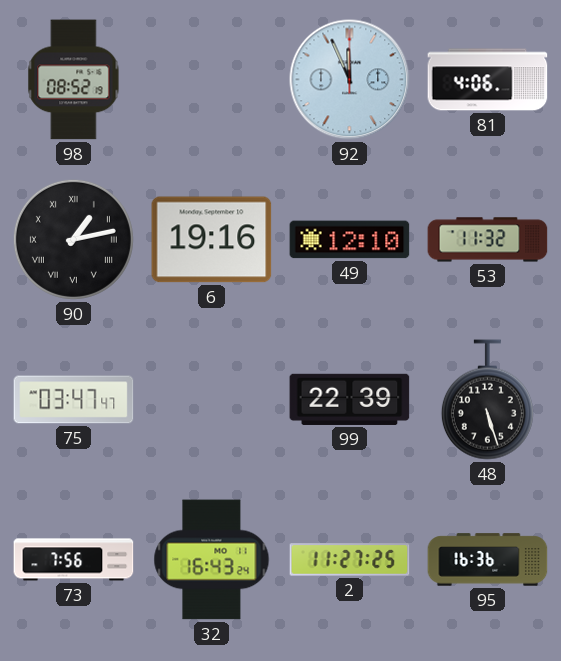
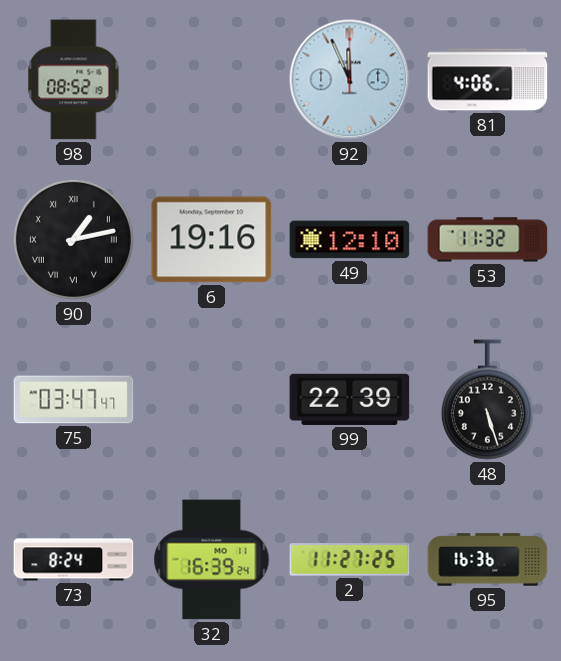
73: 7:56 -> 8:24
32: 16:43 -> 16:39
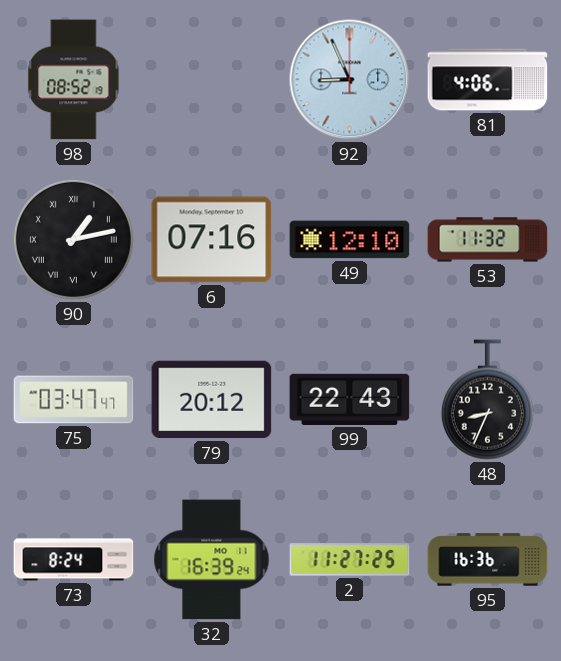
92: 11:56 -> 8:56
6: 19:16 -> 07:16
79: none -> 20:12
99: 22:39 -> 22:43
48: 5:27 -> 8:34
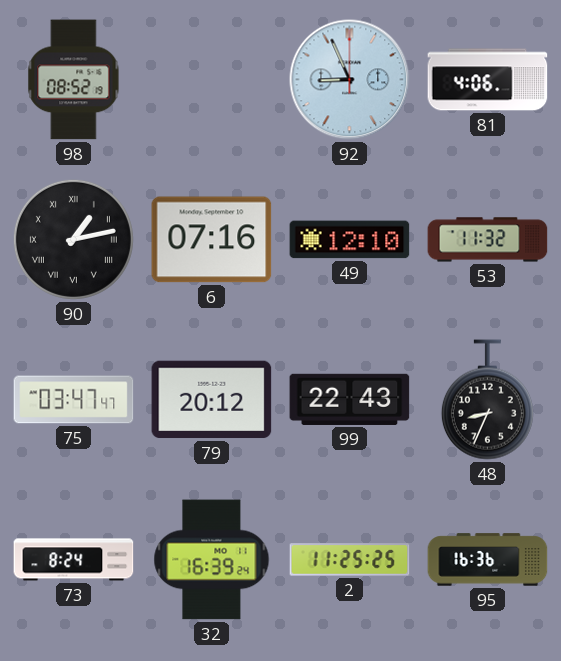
2: 11:27 -> 11:25
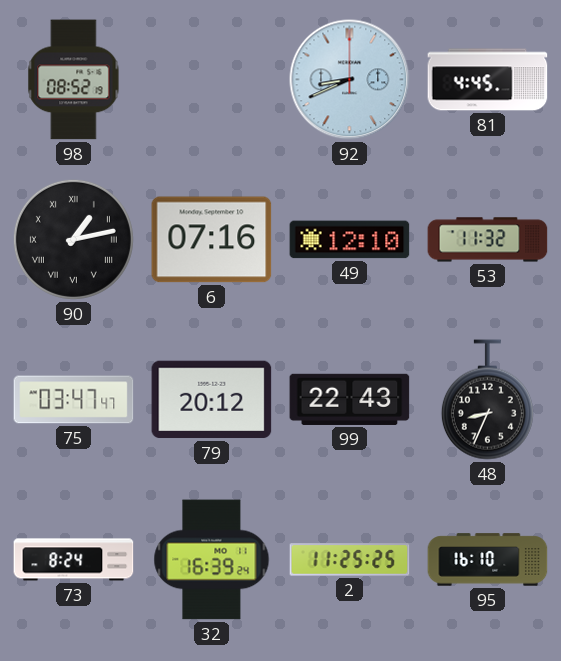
92: 8:56 -> 8:41
81: 4:06 -> 4:45
95: 16:36 -> 16:10
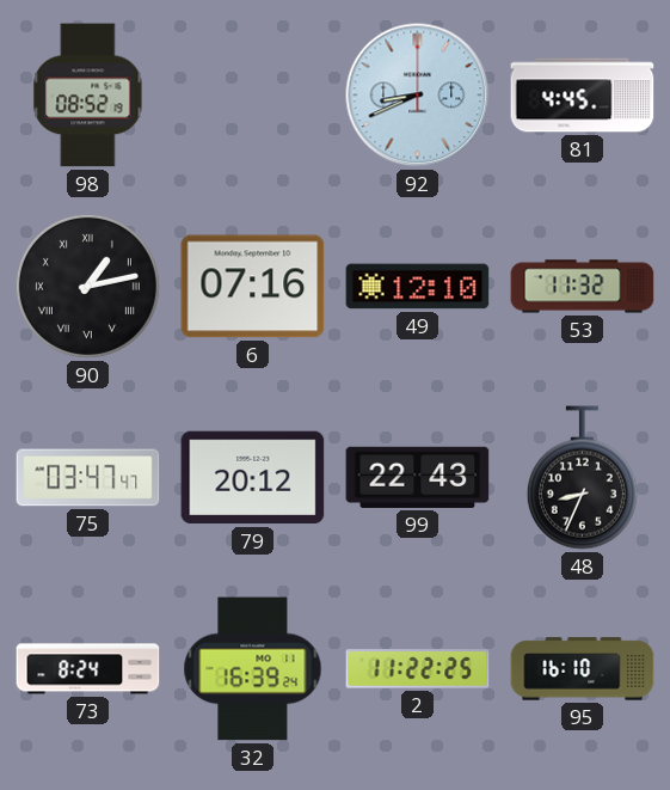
2: 11:25 -> 11:22
